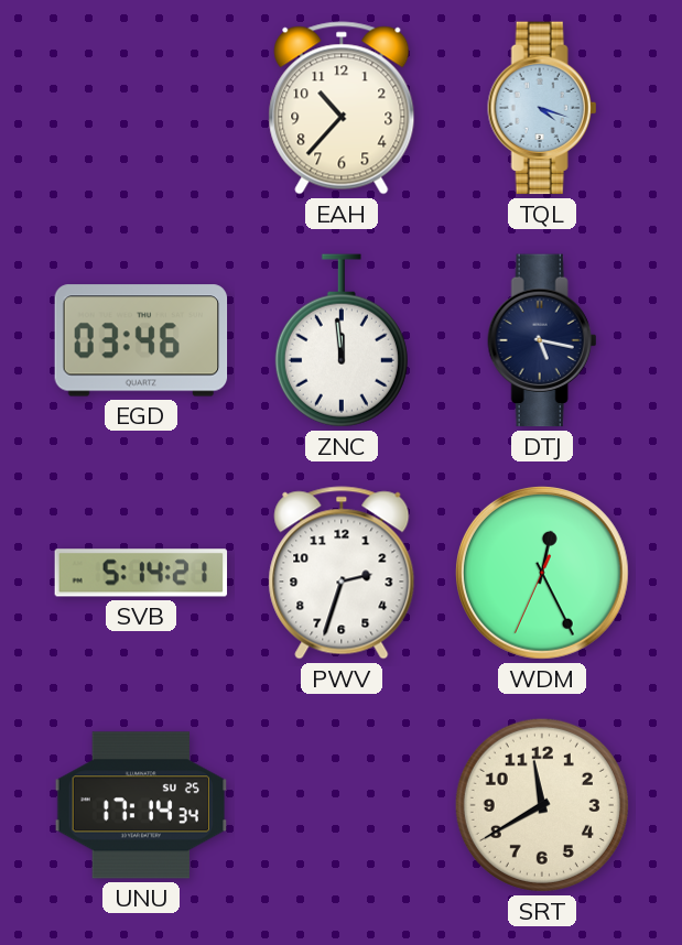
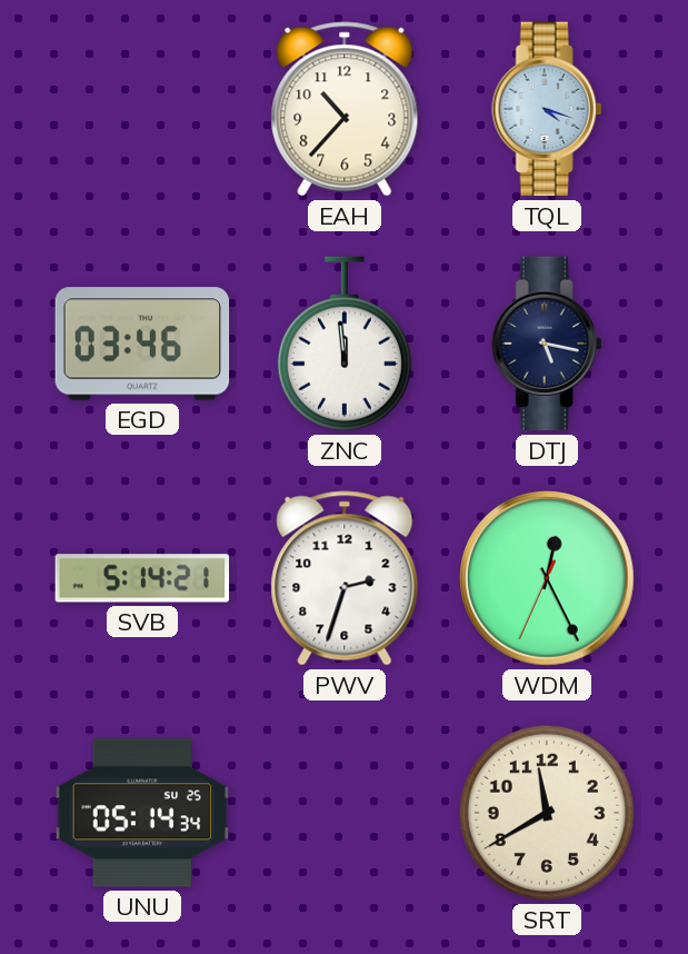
UNU: 17:14 -> 05:14
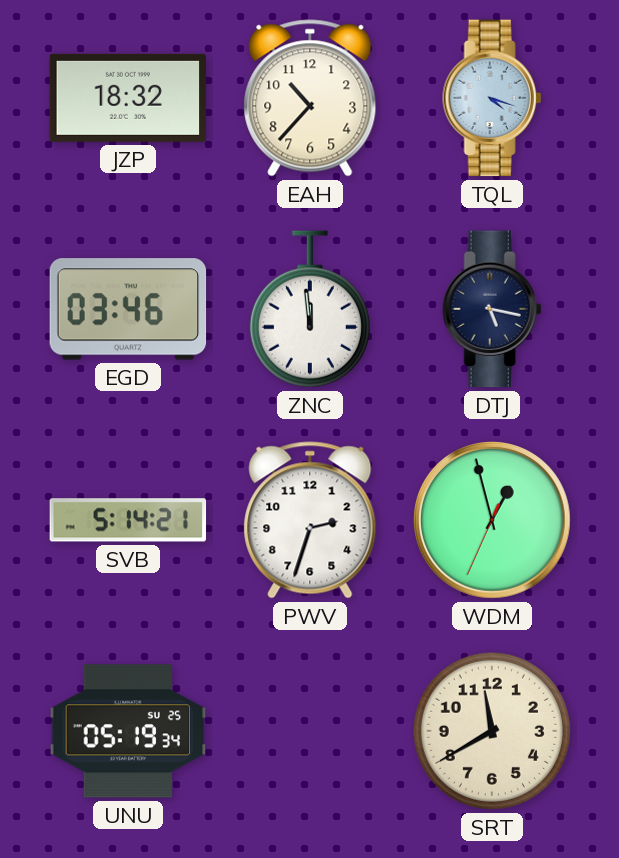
JZP: none -> 18:32
WDM: 12:25 -> 12:57
UNU: 05:14 -> 05:19
